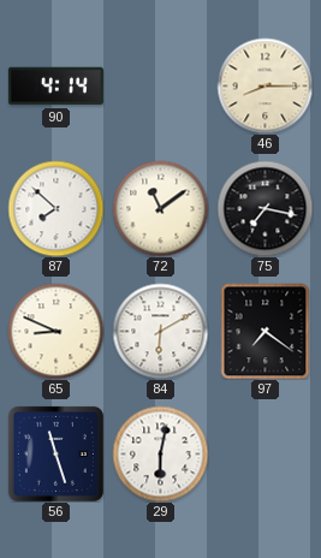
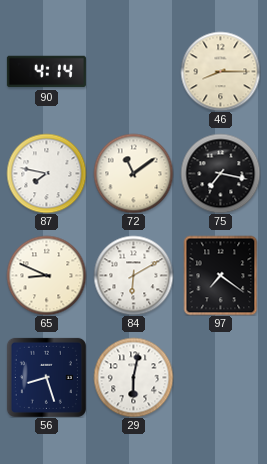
87: 7:52 -> 7:47
56: 11:27 -> 8:27
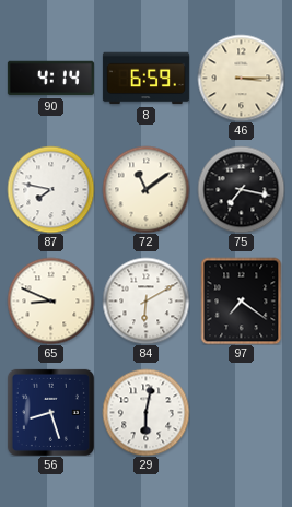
8: none -> 6:59
46: 8:15 -> 3:15
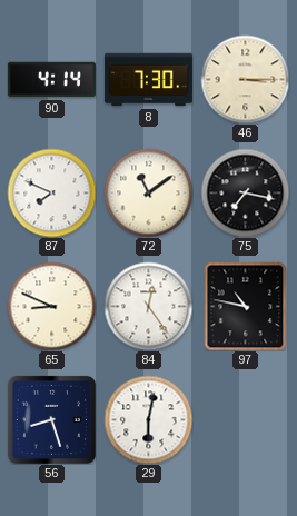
8: 6:59 -> 7:30
87: 7:47 -> 7:49
84: 6:10 -> 12:24
97: 7:21 -> 10:47
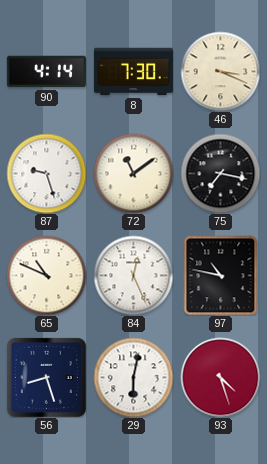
46: 3:15 -> 3:19
87: 7:49 -> 9:27
65: 8:49 -> 10:49
84: 12:24 -> 12:26
93: none -> 4:27
